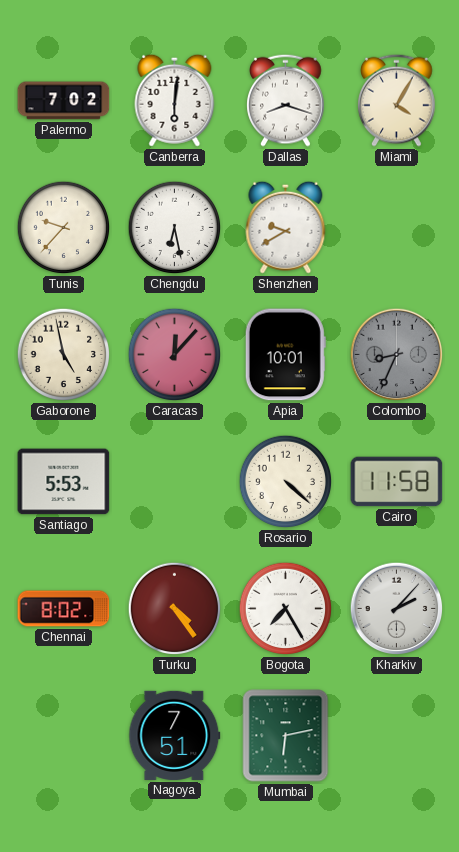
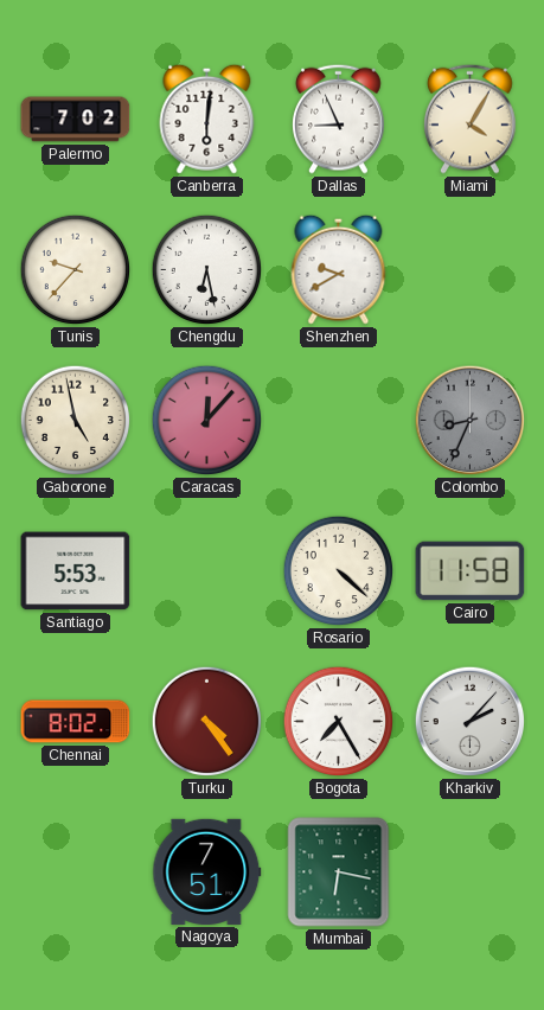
Dallas: 8:18 -> 8:56
Apia: 10:01 -> none
Mumbai: 6:13 -> 6:17
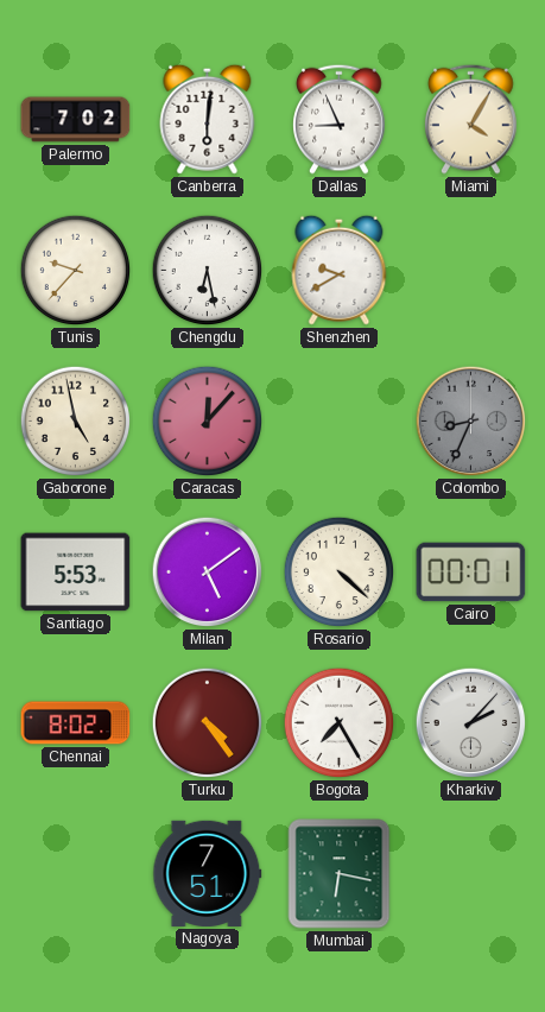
Milan: none -> 5:09
Cairo: 11:58 -> 00:01
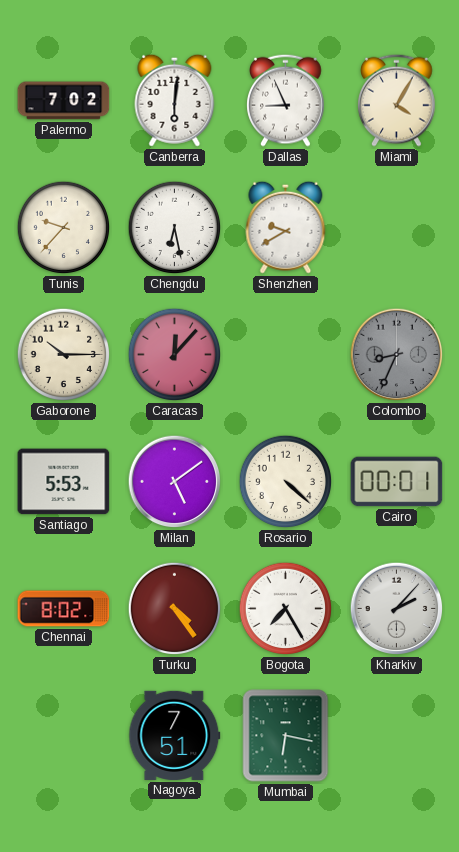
Gaborone: 4:58 -> 10:15
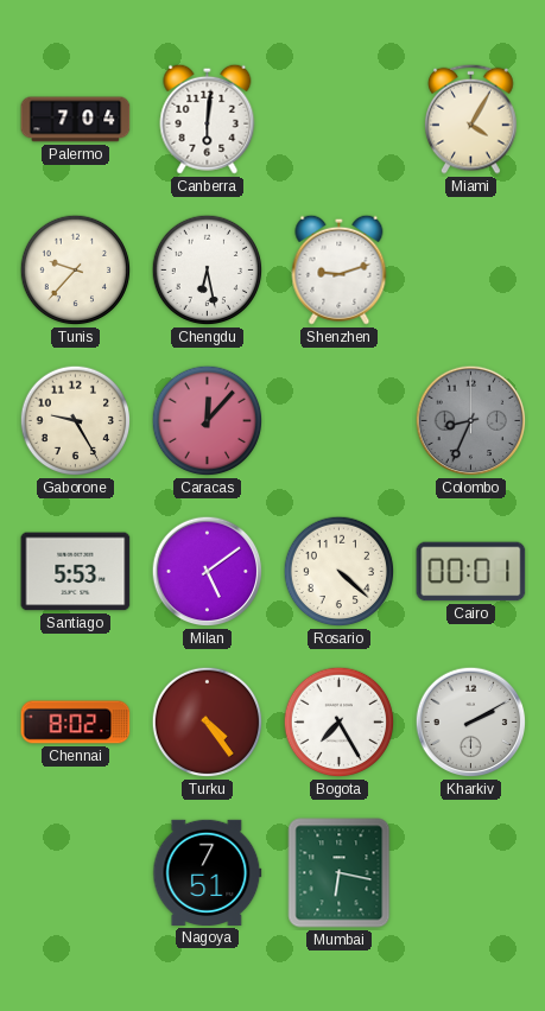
Palermo: 7:02 -> 7:04
Dallas: 8:56 -> none
Shenzhen: 9:40 -> 9:12
Gaborone: 10:15 -> 9:25
Kharkiv: 2:07 -> 2:10
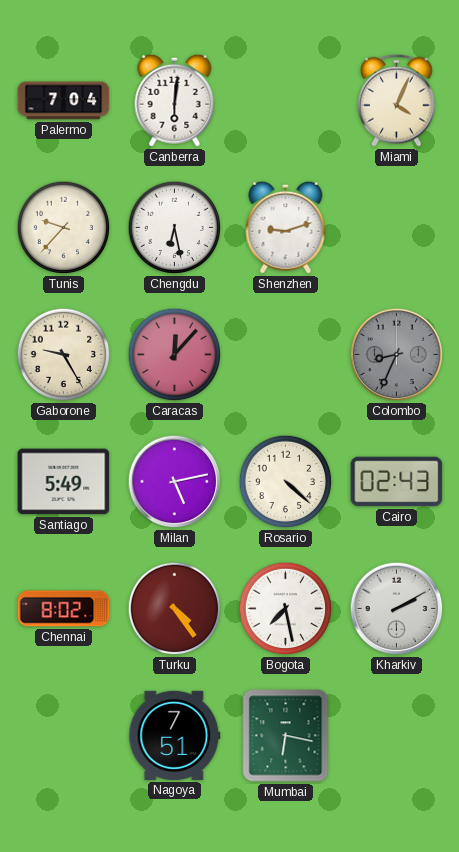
Miami: 4:05 -> 4:04
Santiago: 5:53 -> 5:49
Milan: 5:09 -> 5:13
Cairo: 00:01 -> 02:43
Bogota: 7:25 -> 7:28
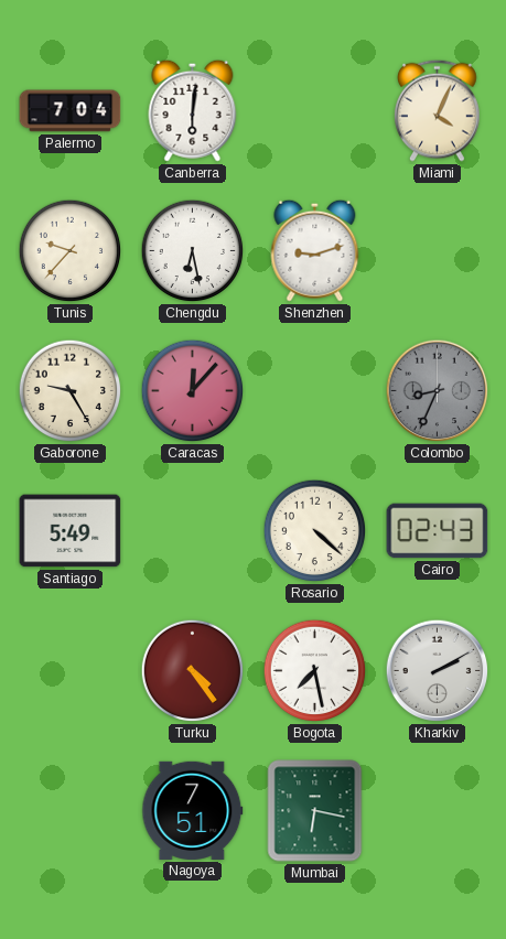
Milan: 5:13 -> none
Chennai: 8:02 -> none
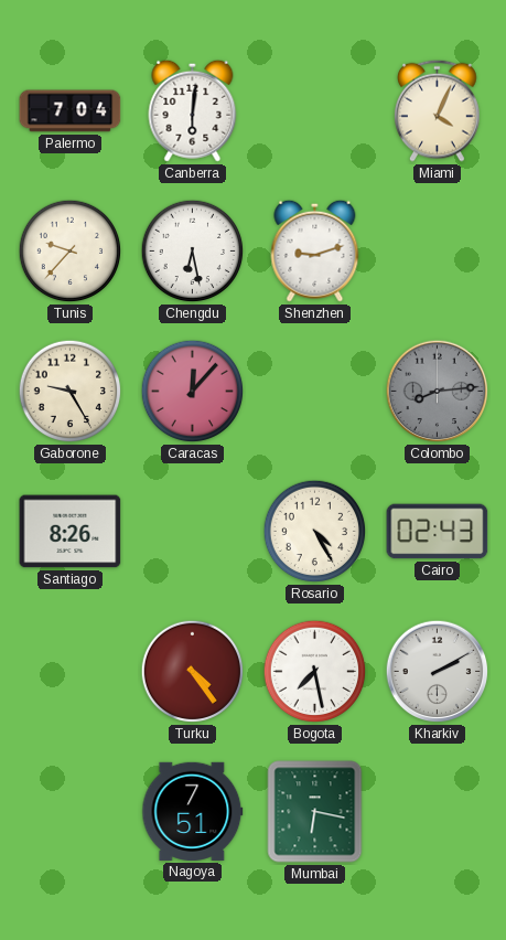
Colombo: 8:34 -> 8:14
Santiago: 5:49 -> 8:26
Rosario: 4:22 -> 4:25
